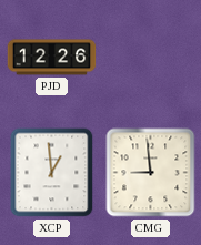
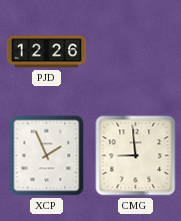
XCP: 12:59 -> 1:56
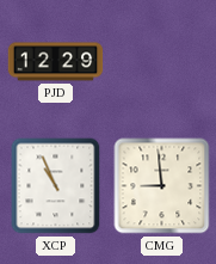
PJD: 12:26 -> 12:29
XCP: 1:56 -> 10:56
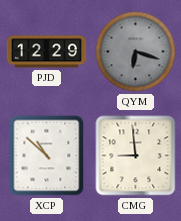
QYM: none -> 6:18
XCP: 10:56 -> 10:52
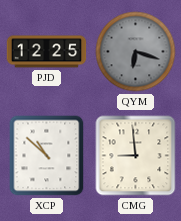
PJD: 12:29 -> 12:25
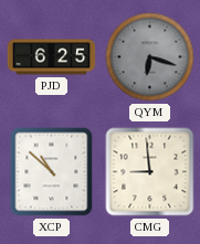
PJD: 12:25 -> 6:25
